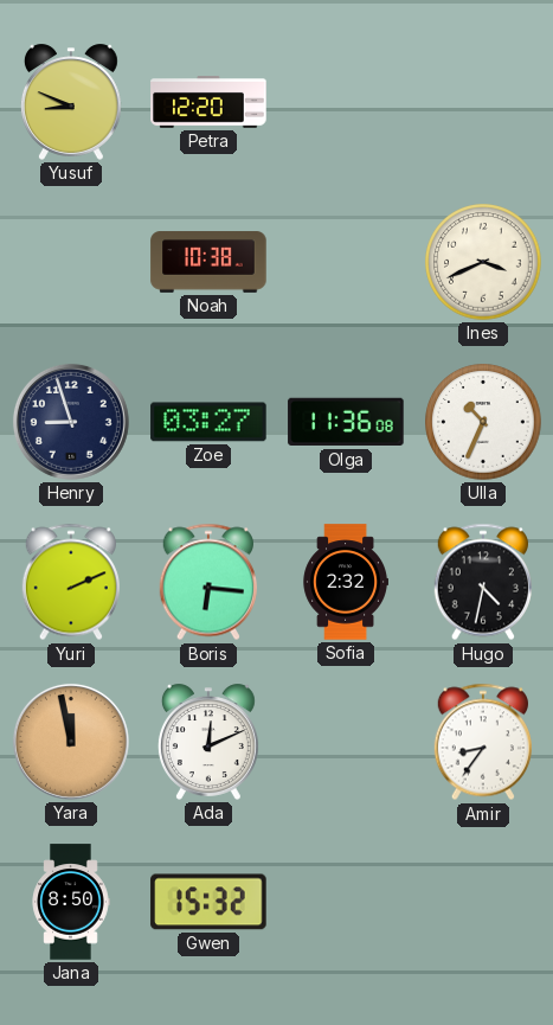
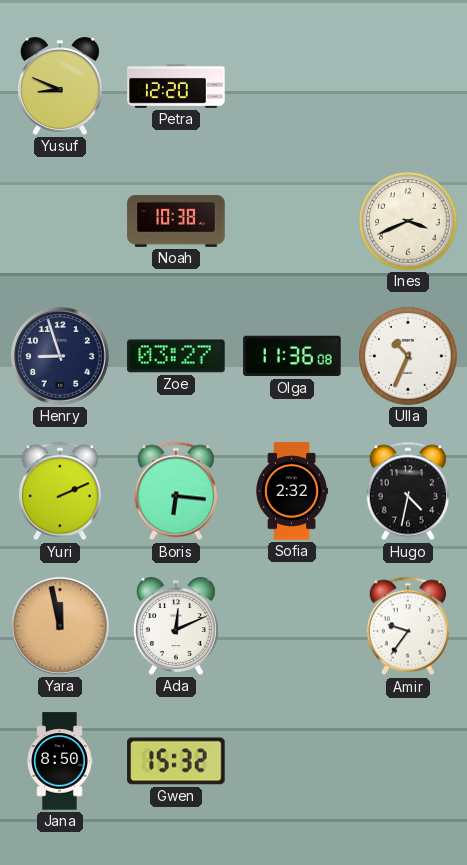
Amir: 8:36 -> 9:36
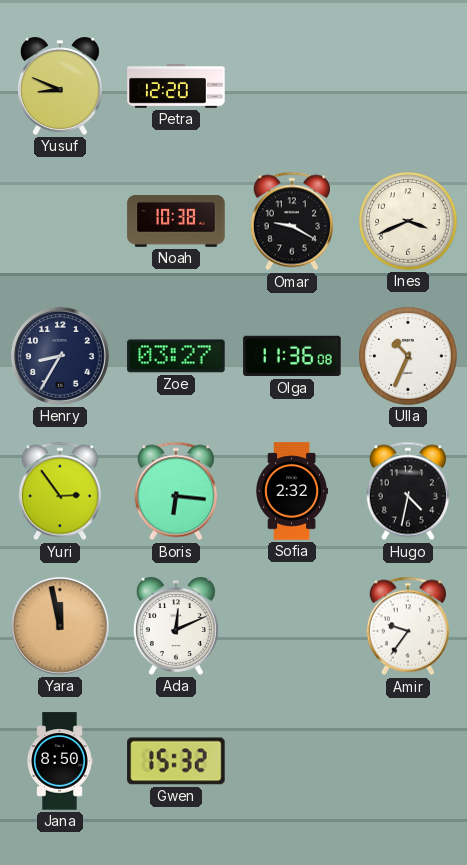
Omar: none -> 9:20
Henry: 8:57 -> 8:35
Yuri: 2:11 -> 2:54
